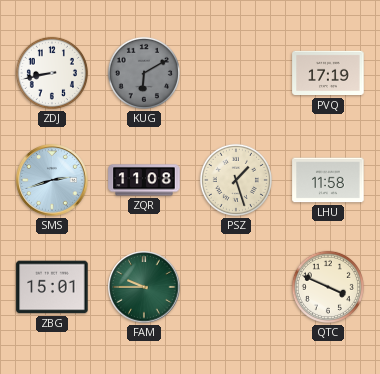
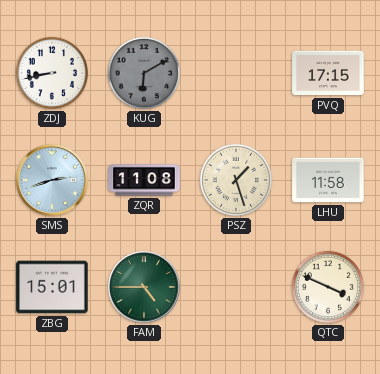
PVQ: 17:19 -> 17:15
FAM: 9:45 -> 4:45
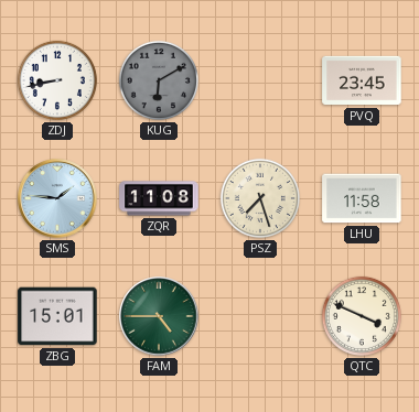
PVQ: 17:15 -> 23:45
SMS: 2:42 -> 1:46
PSZ: 1:27 -> 7:27
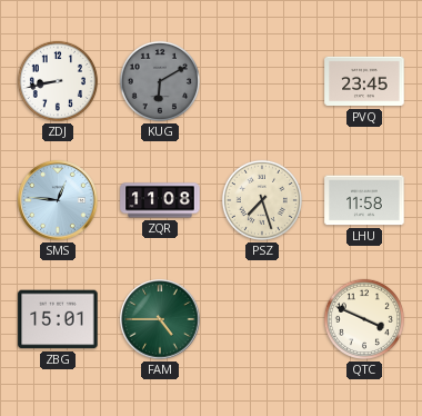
SMS: 1:46 -> 12:46
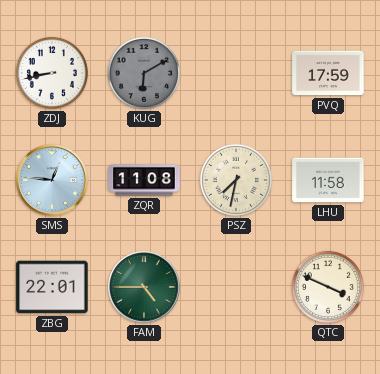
PVQ: 23:45 -> 17:59
PSZ: 7:27 -> 7:32
ZBG: 15:01 -> 22:01
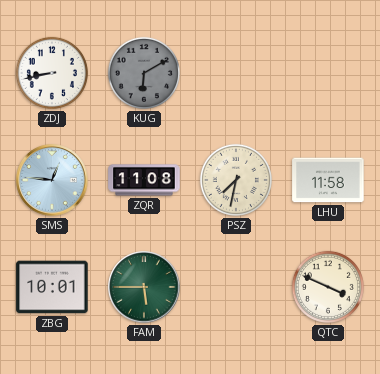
PVQ: 17:59 -> none
ZBG: 22:01 -> 10:01
FAM: 4:45 -> 5:45
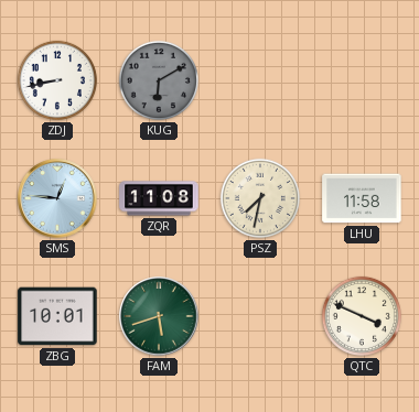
FAM: 5:45 -> 5:42
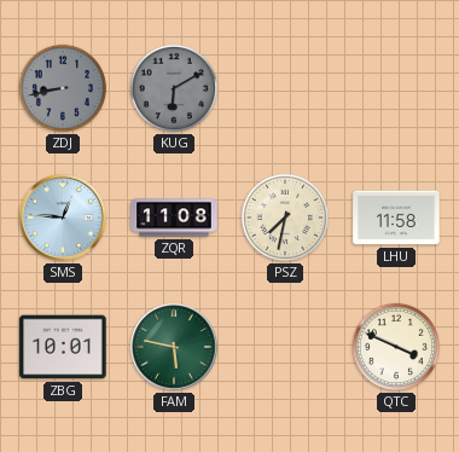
ZDJ dial: white -> grey
FAM: 5:42 -> 5:47
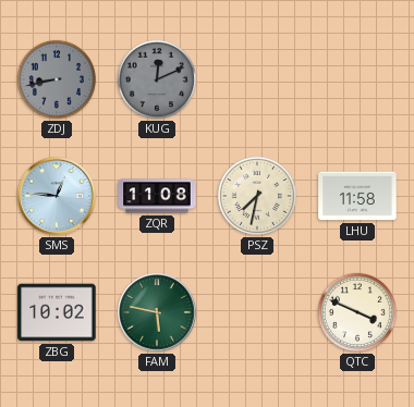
KUG: 6:10 -> 12:11
ZBG: 10:01 -> 10:02
